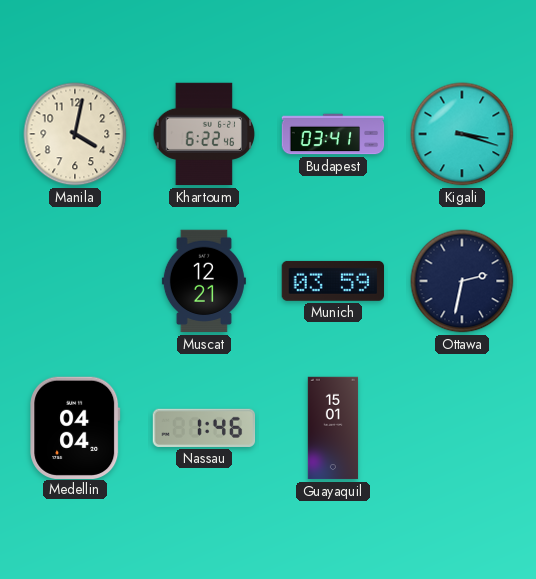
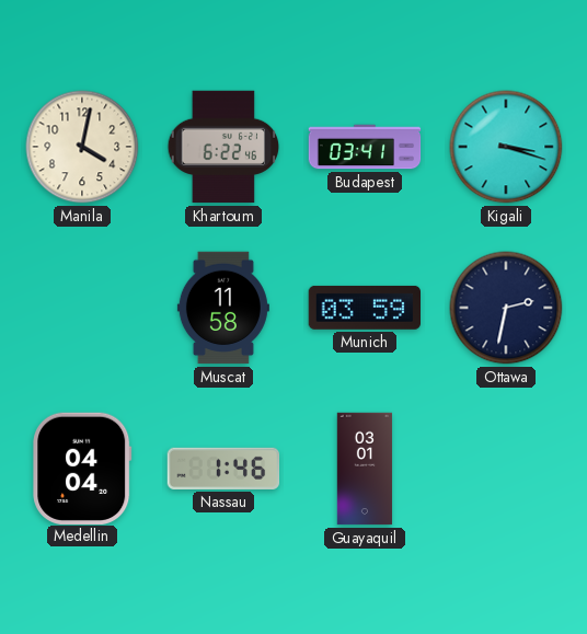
Muscat: 12:21 -> 11:58
Guayaquil: 15:01 -> 03:01
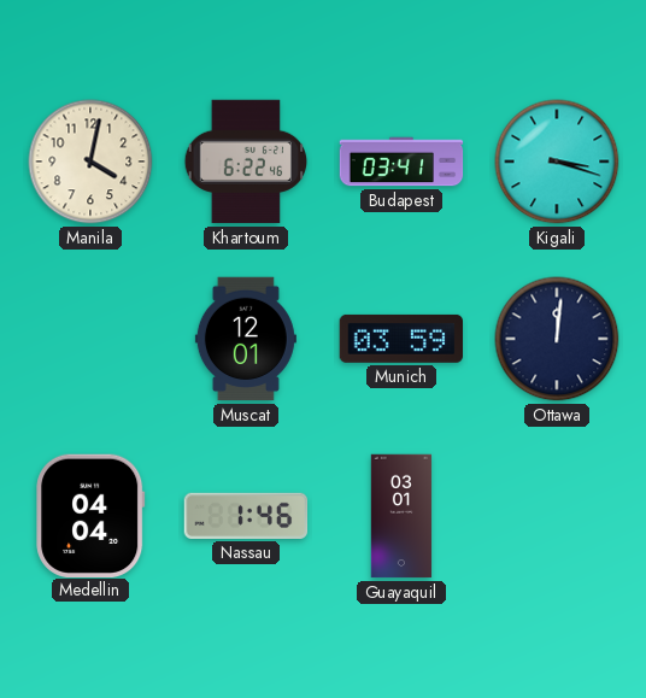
Muscat: 11:58 -> 12:01
Ottawa: 2:32 -> 12:01
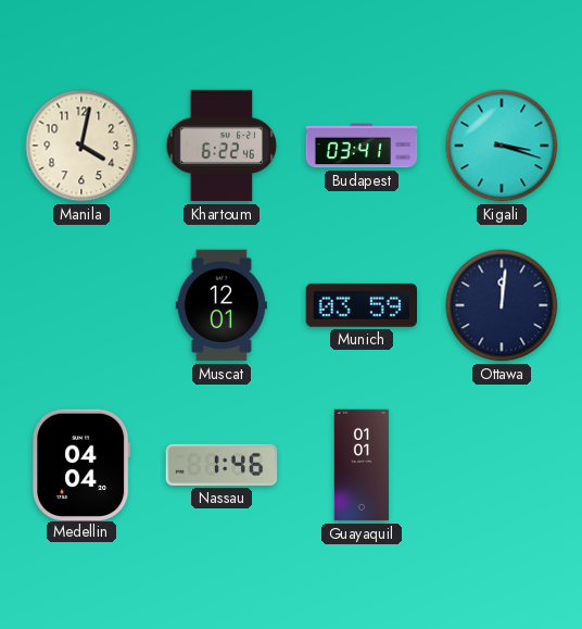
Guayaquil: 03:01 -> 01:01
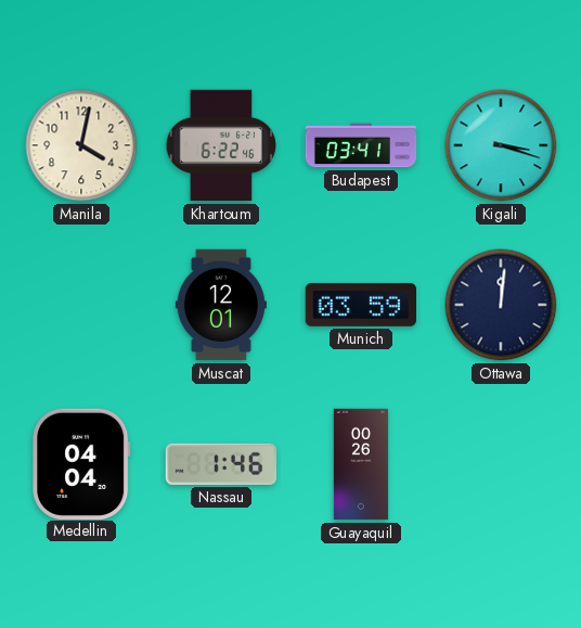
Guayaquil: 01:01 -> 00:26
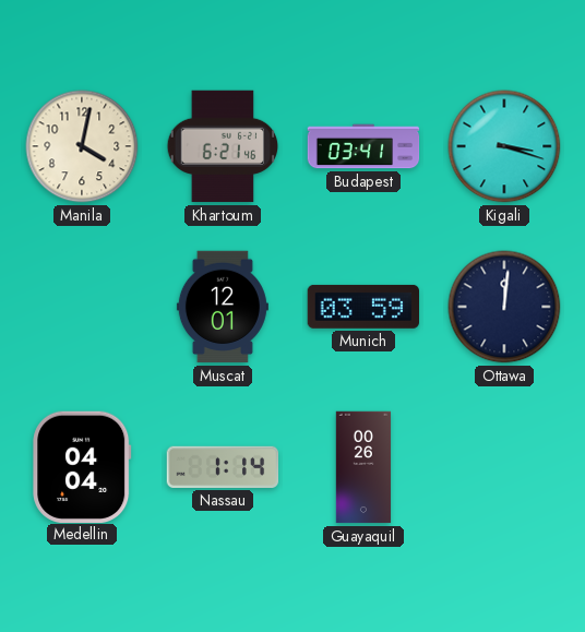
Khartoum: 6:22 -> 6:21
Nassau: 1:46 -> 1:14
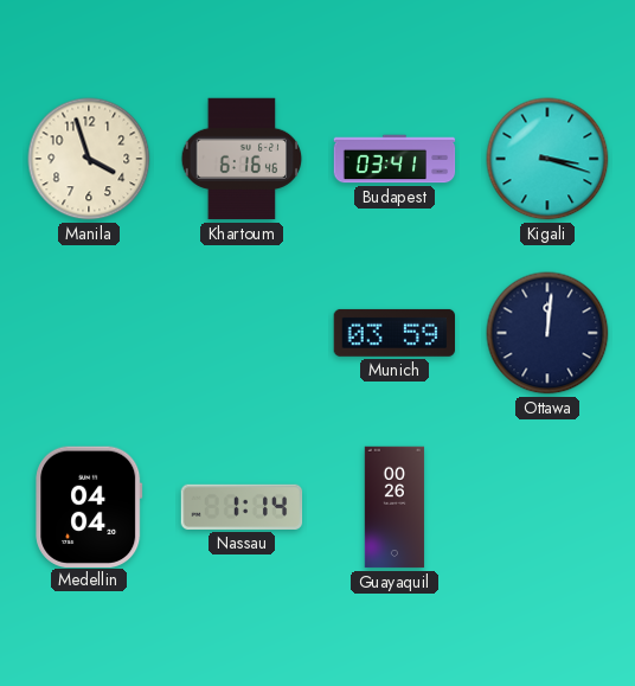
Manila: 4:02 -> 3:57
Khartoum: 6:21 -> 6:16
Muscat: 12:01 -> none
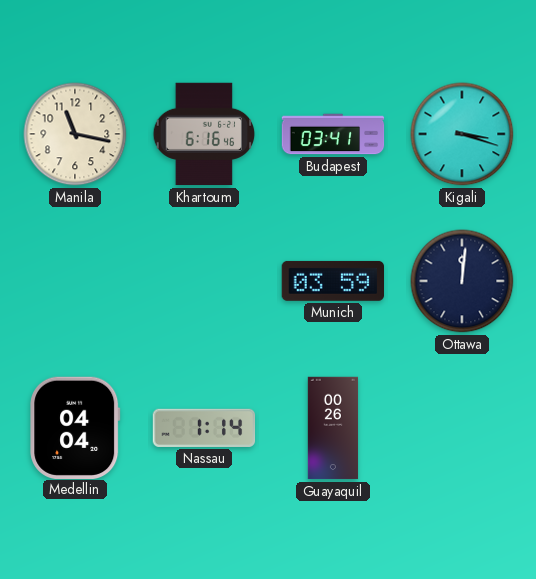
Manila: 3:57 -> 11:17
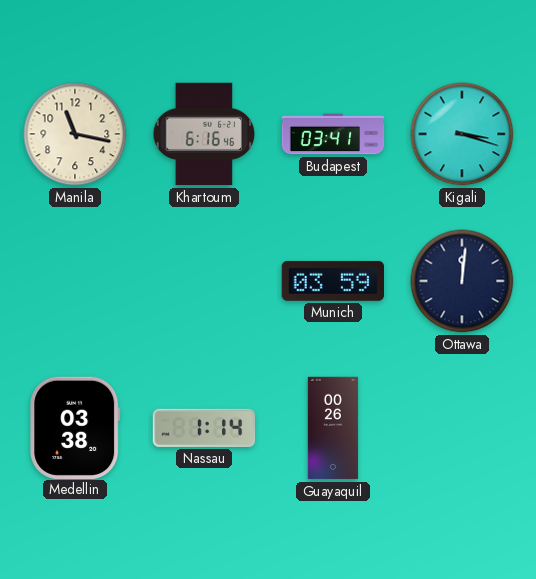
Medellin: 04:04 -> 03:38
